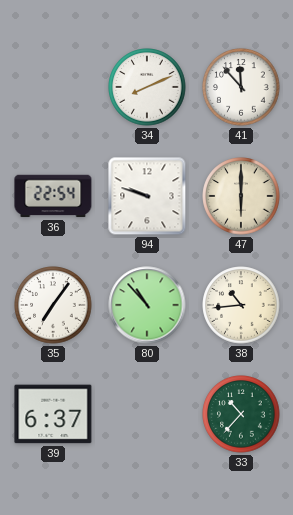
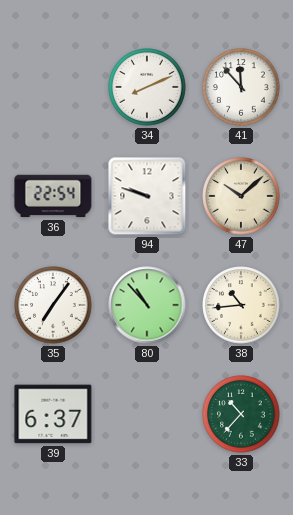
47: 6:00 -> 10:08
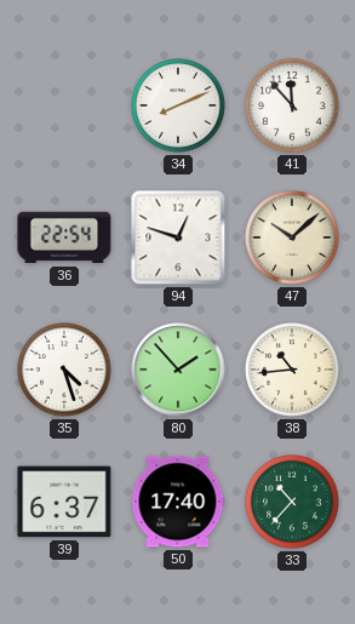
94: 9:48 -> 12:48
35: 7:06 -> 4:27
80: 10:53 -> 1:53
50: none -> 17:40
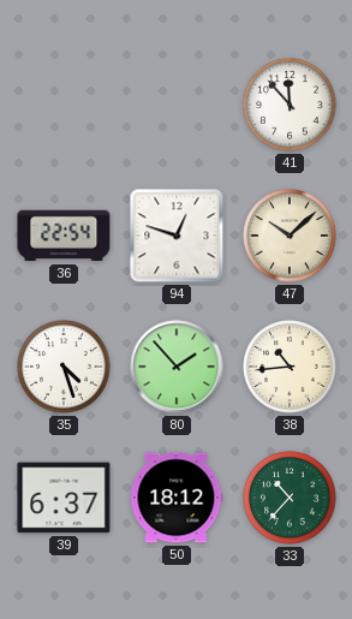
34: 8:11 -> none
50: 17:40 -> 18:12
